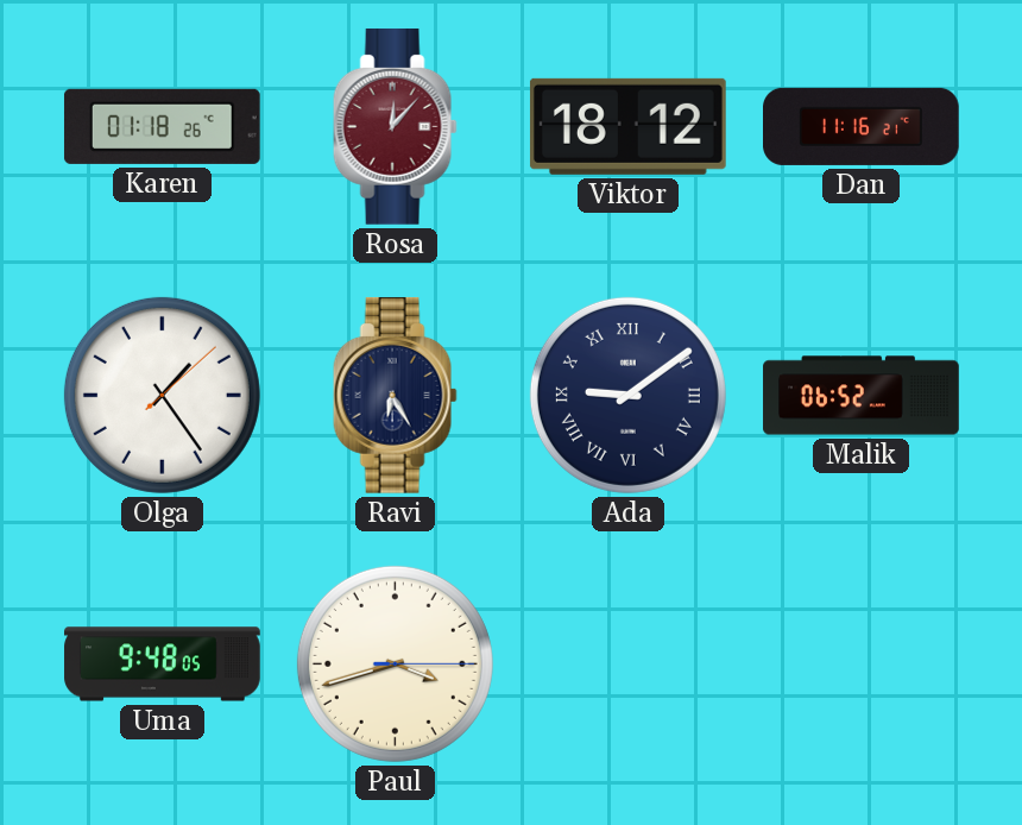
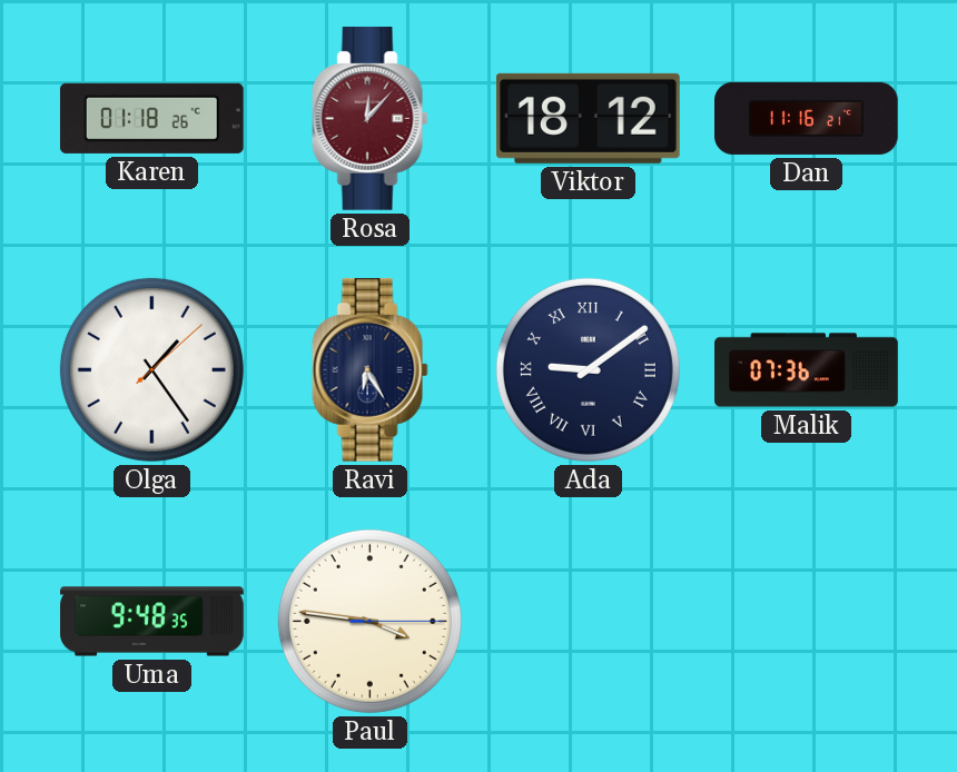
Malik: 06:52 -> 07:36
Uma: 9:48:05 -> 9:48:35
Paul: 3:42 -> 3:46
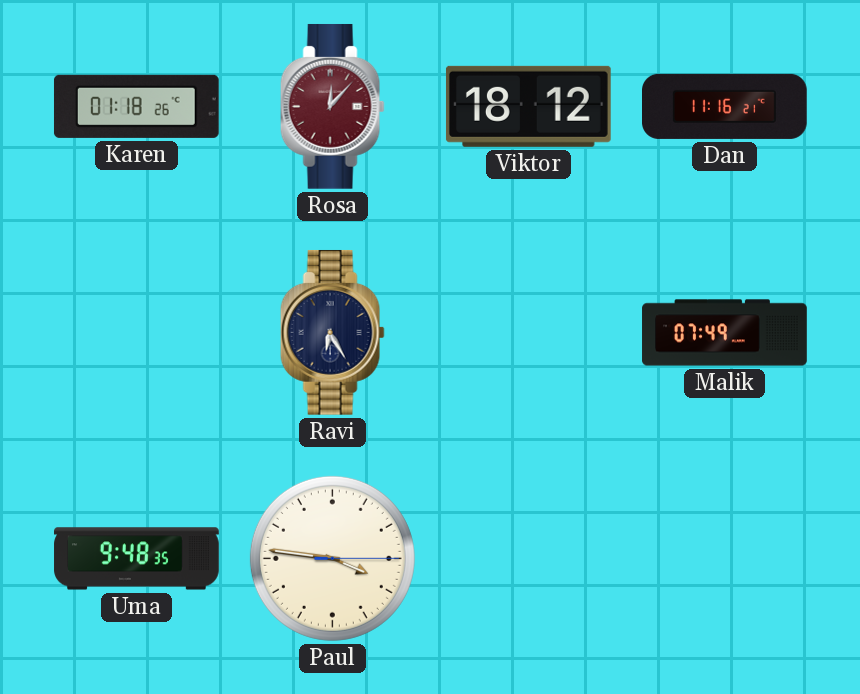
Olga: 1:24 -> none
Ada: 9:09 -> none
Malik: 07:36 -> 07:49
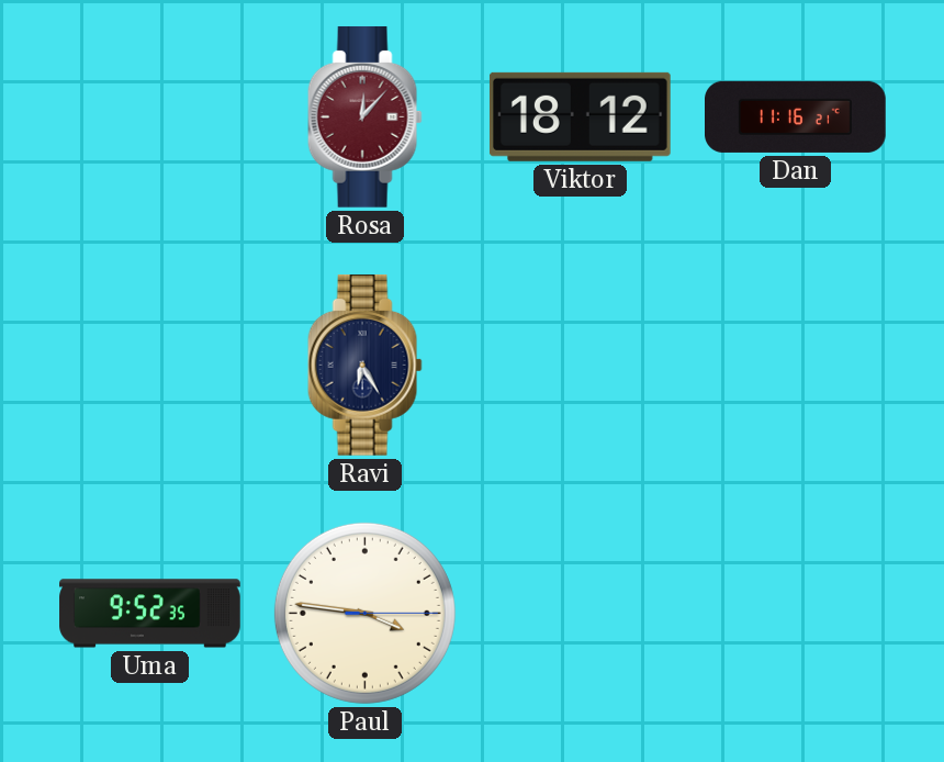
Karen: 01:18 -> none
Malik: 07:49 -> none
Uma: 9:48 -> 9:52
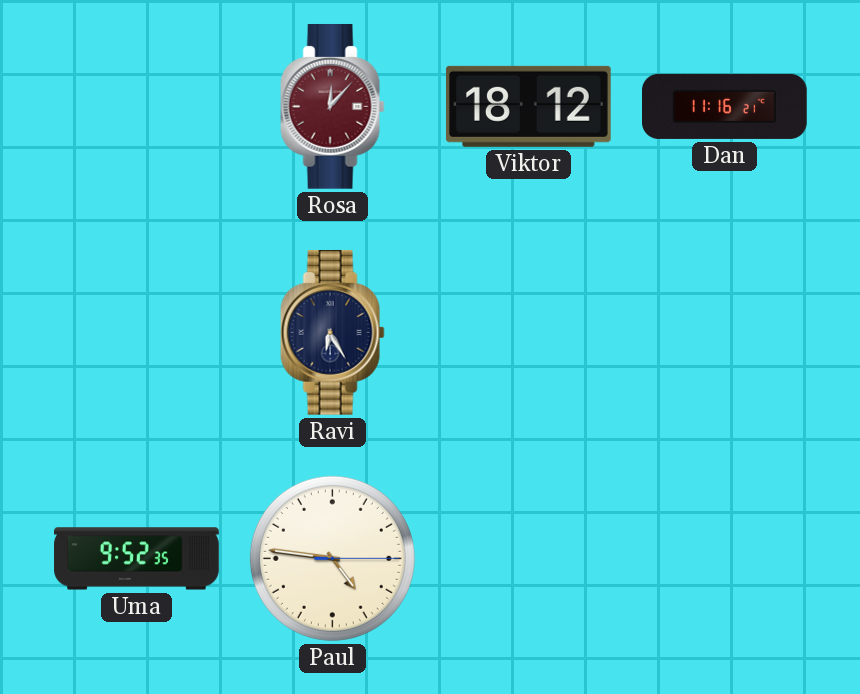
Paul: 3:46 -> 4:46
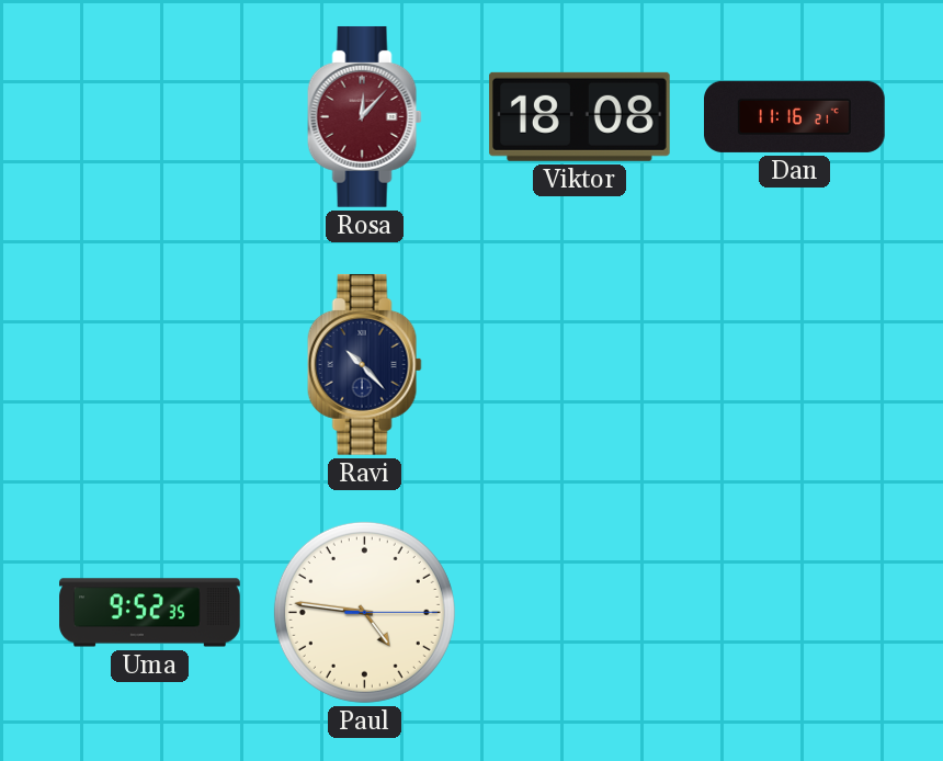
Viktor: 18:12 -> 18:08
Ravi: 6:25 -> 10:23
